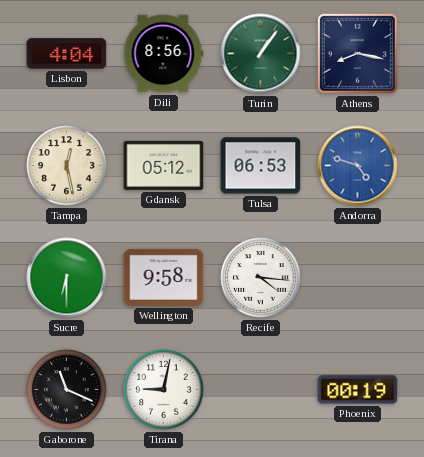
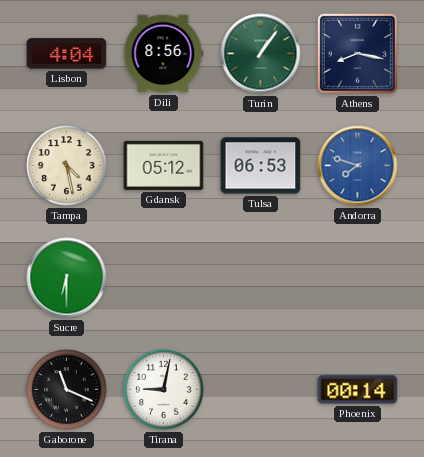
Tampa: 12:28 -> 4:28
Andorra: 4:48 -> 7:48
Wellington: 9:58 -> none
Recife: 4:16 -> none
Phoenix: 00:19 -> 00:14
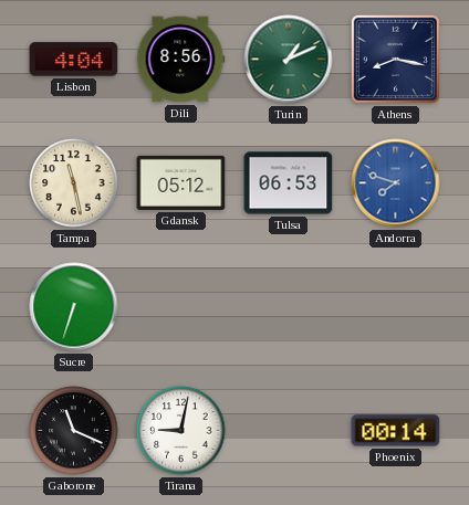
Turin: 1:06 -> 1:11
Tampa: 4:28 -> 11:28
Sucre: 6:30 -> 6:33
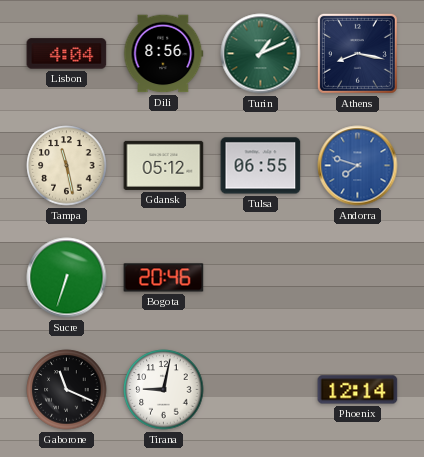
Tulsa: 06:53 -> 06:55
Bogota: none -> 20:46
Phoenix: 00:14 -> 12:14
